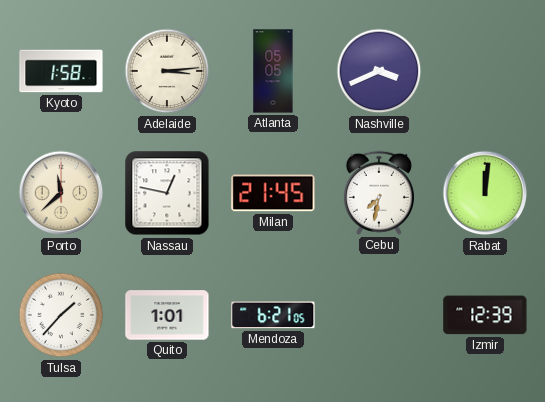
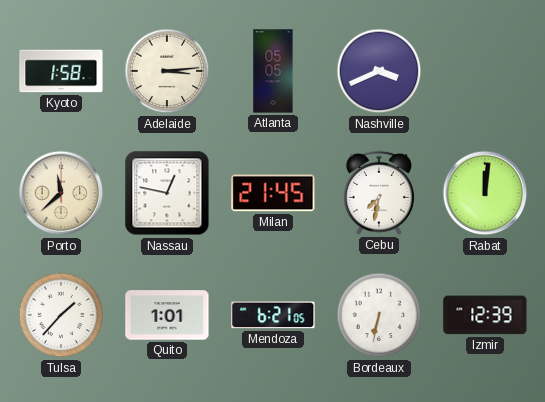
Bordeaux: none -> 6:32
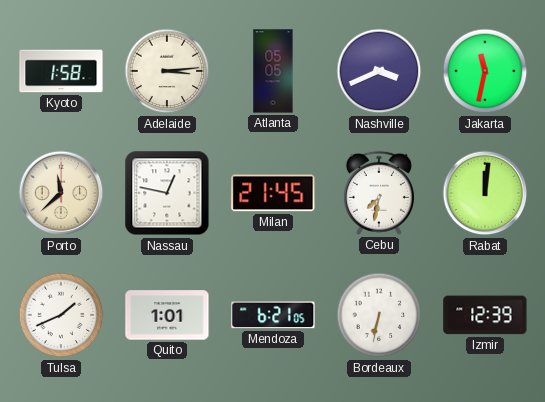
Jakarta: none -> 11:32
Tulsa: 1:37 -> 1:41
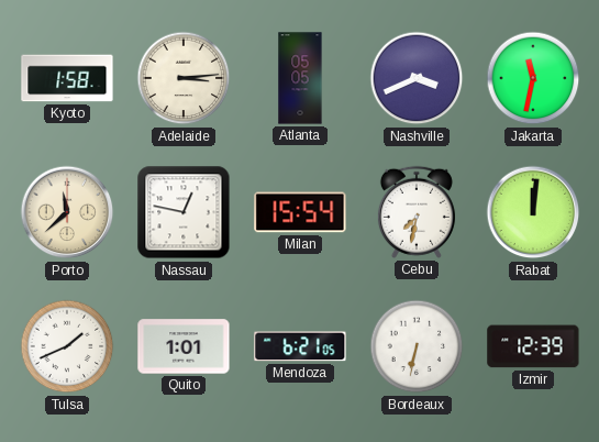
Milan: 21:45 -> 15:54
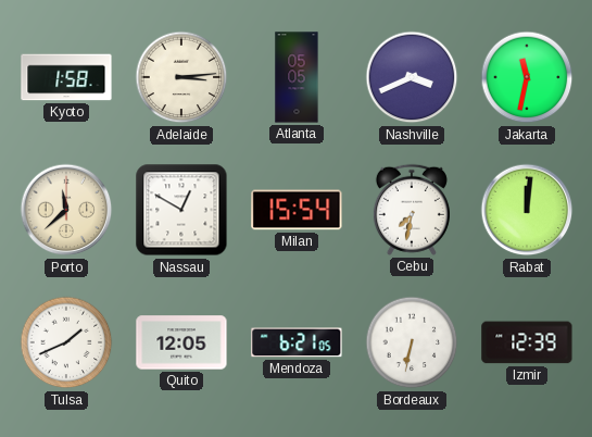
Nassau: 12:47 -> 12:50
Quito: 1:01 -> 12:05
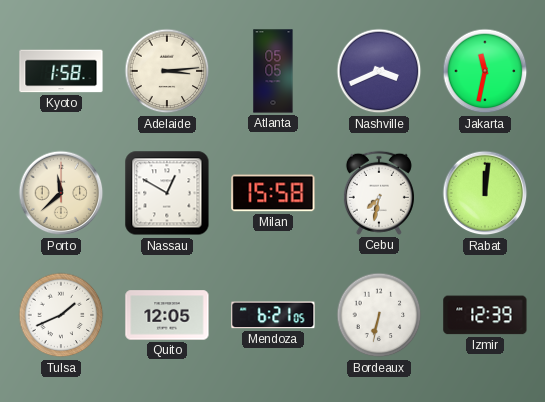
Milan: 15:54 -> 15:58
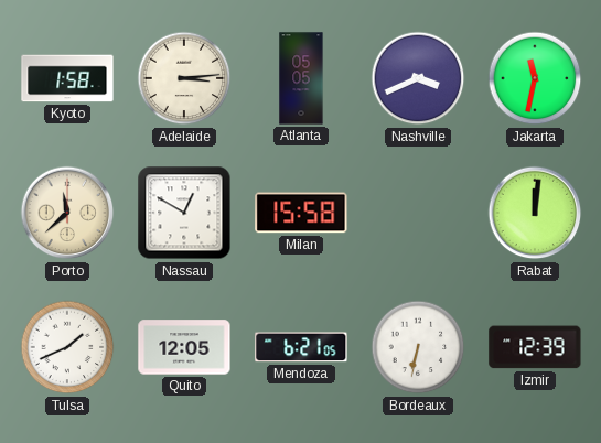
Cebu: 7:32 -> none
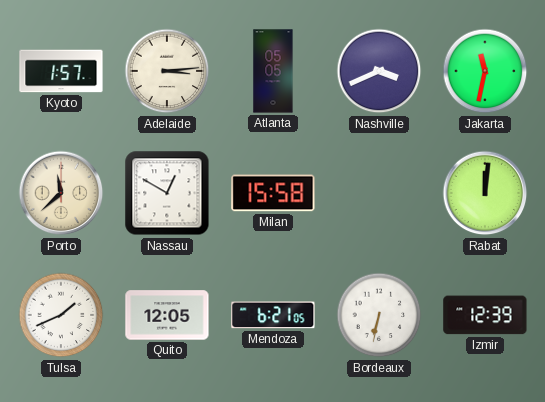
Kyoto: 1:58 -> 1:57
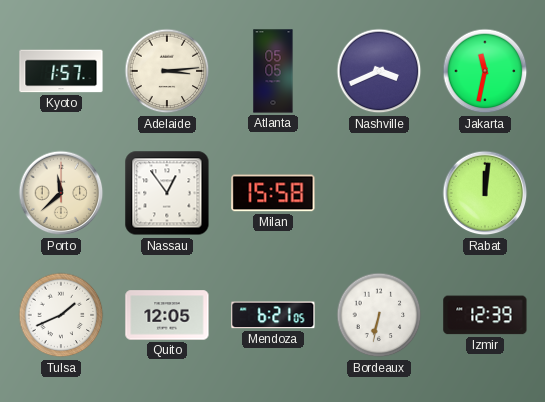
Nassau: 12:50 -> 12:54
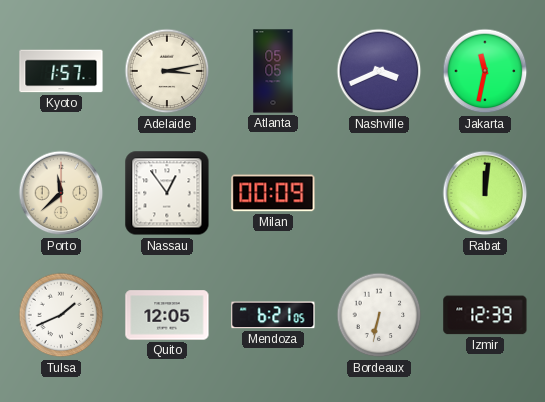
Adelaide: 3:14 -> 3:13
Milan: 15:58 -> 00:09
